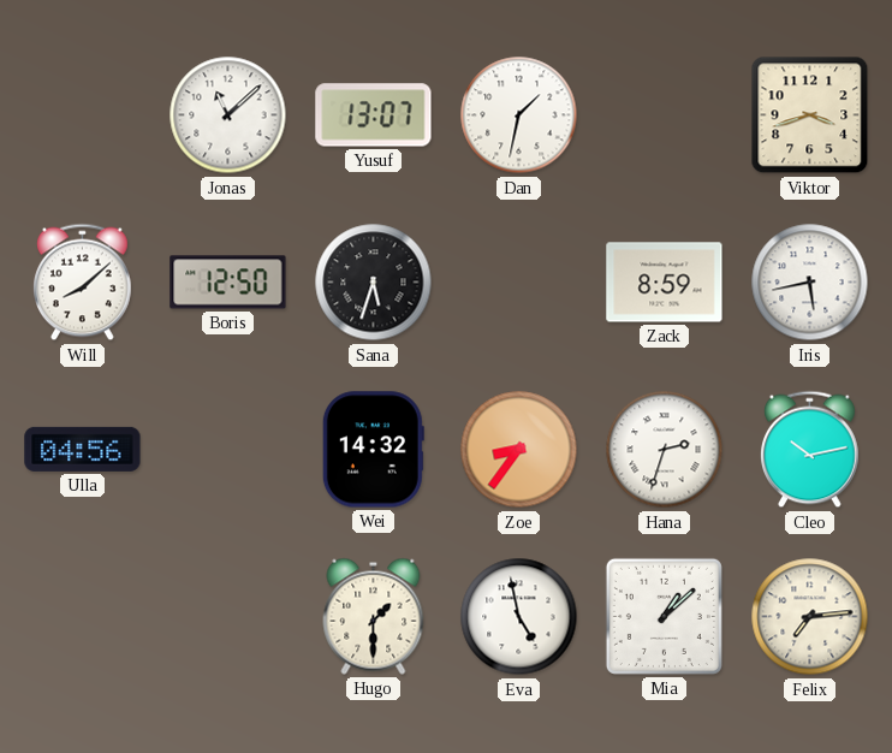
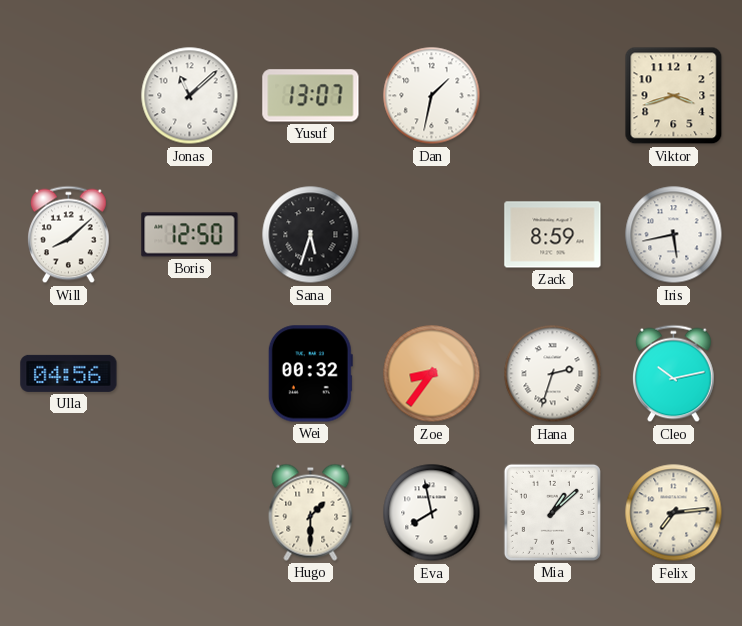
Wei: 14:32 -> 00:32
Eva: 4:58 -> 7:58
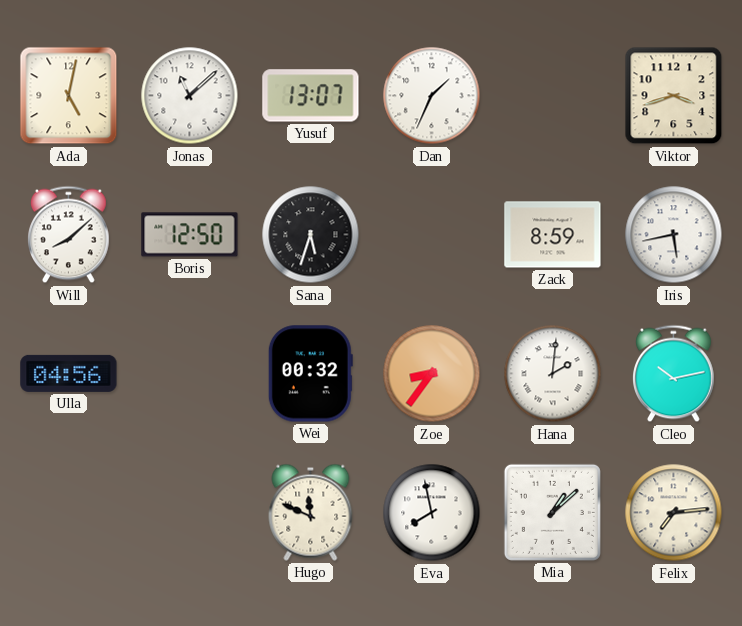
Ada: none -> 5:02
Dan: 1:32 -> 1:34
Hana: 2:33 -> 2:01
Hugo: 1:30 -> 11:49
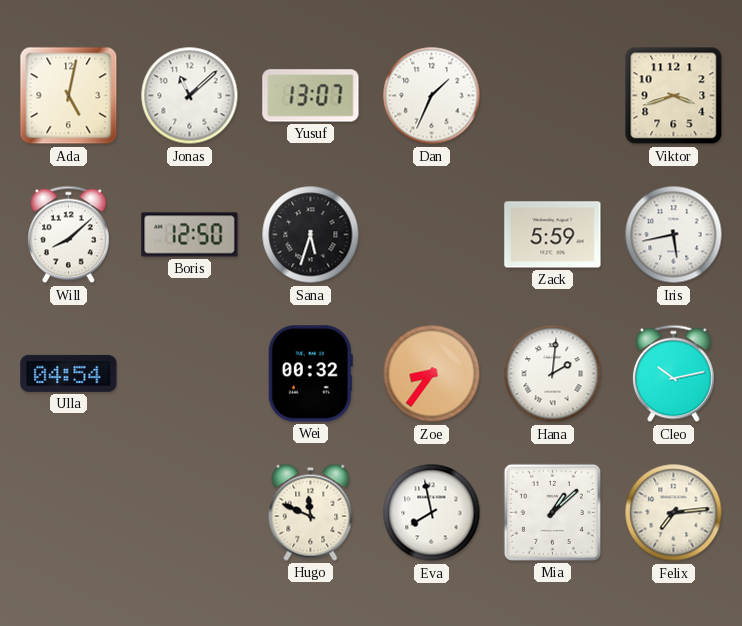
Zack: 8:59 -> 5:59
Ulla: 04:56 -> 04:54
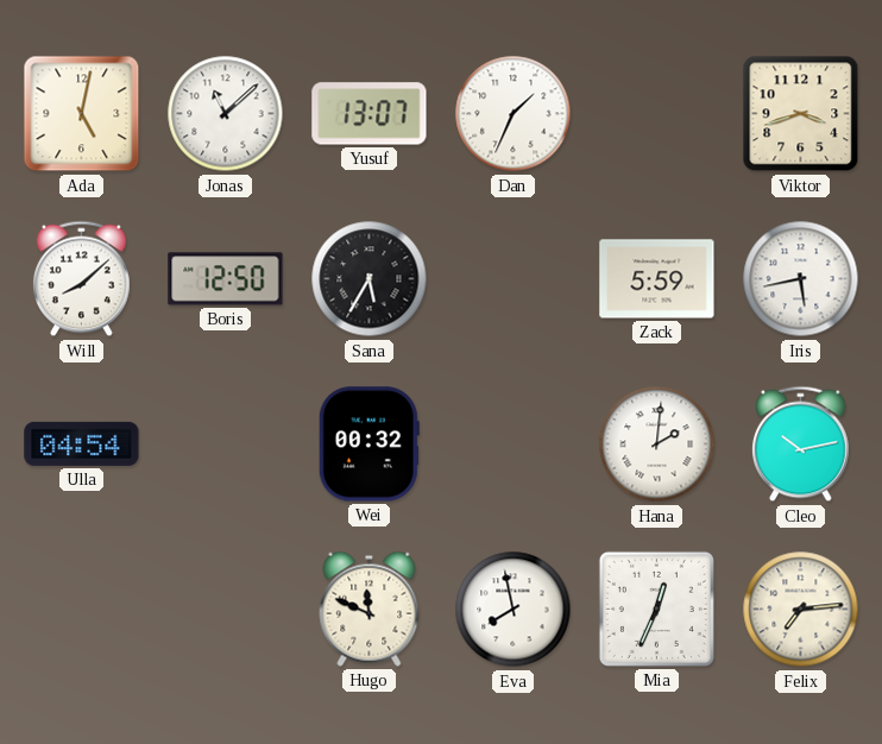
Sana: 5:33 -> 5:35
Zoe: 8:36 -> none
Mia: 1:08 -> 12:34
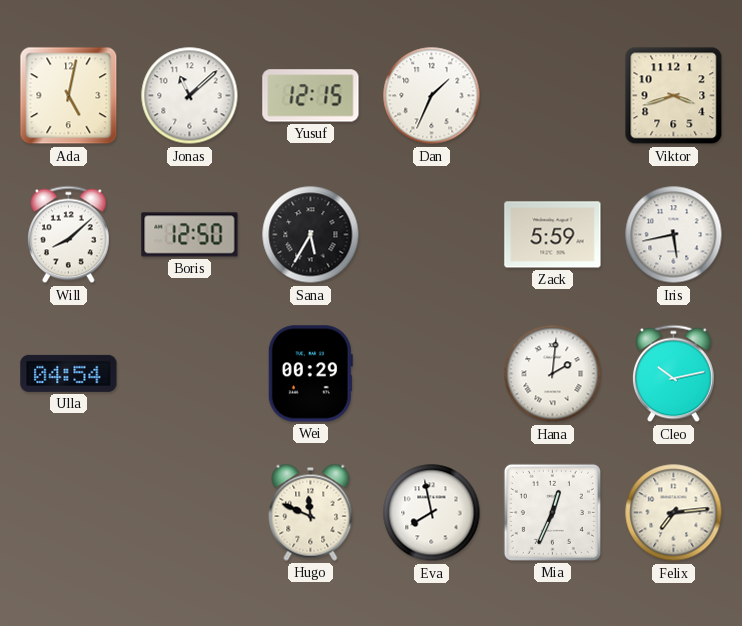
Yusuf: 13:07 -> 12:15
Wei: 00:32 -> 00:29
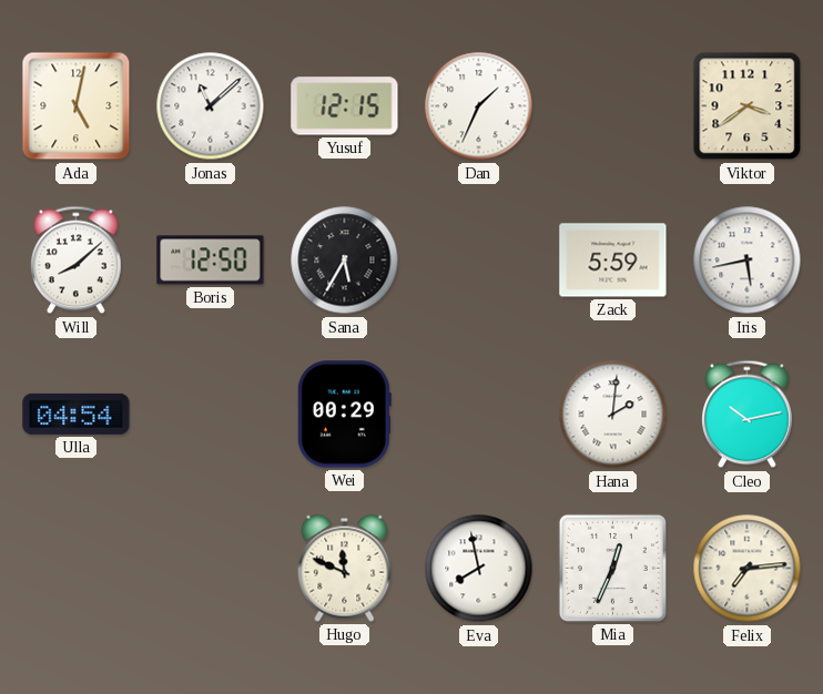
Viktor: 3:42 -> 3:39
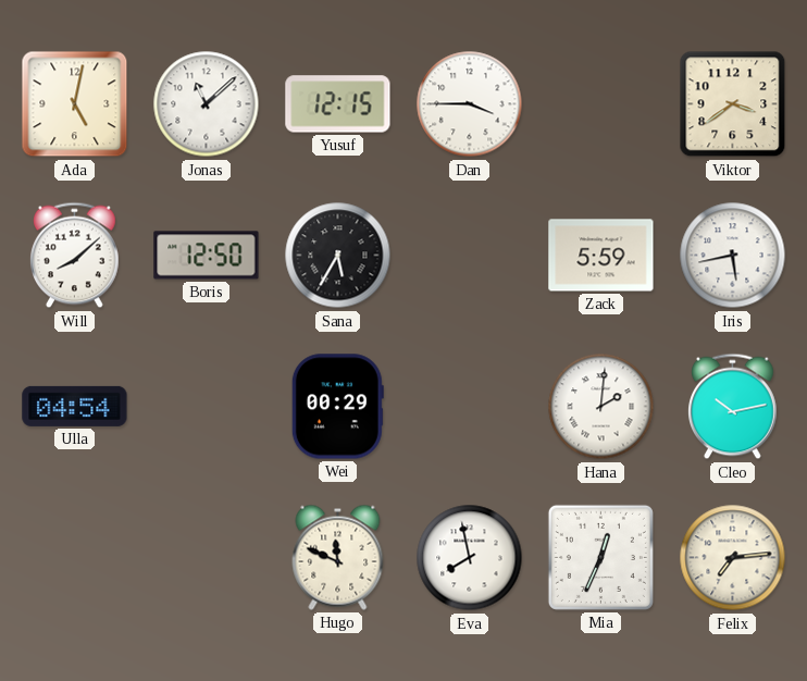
Dan: 1:34 -> 3:45
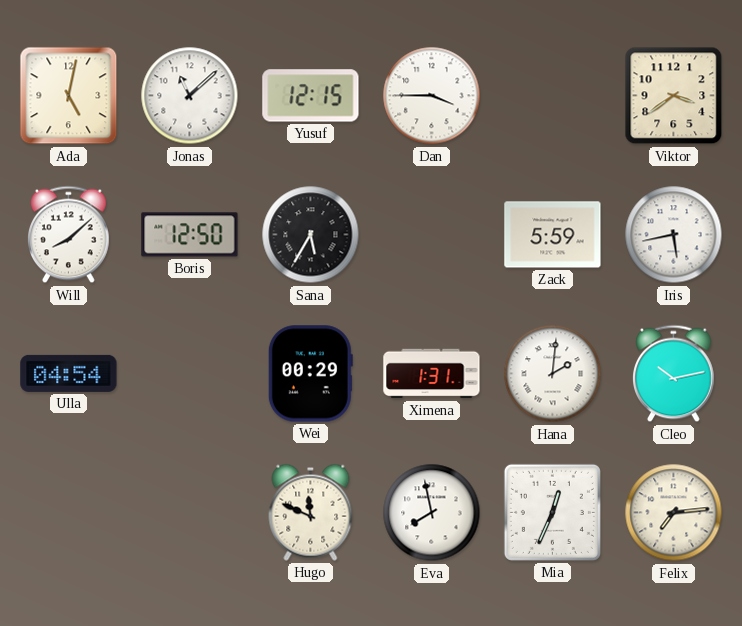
Ximena: none -> 1:31
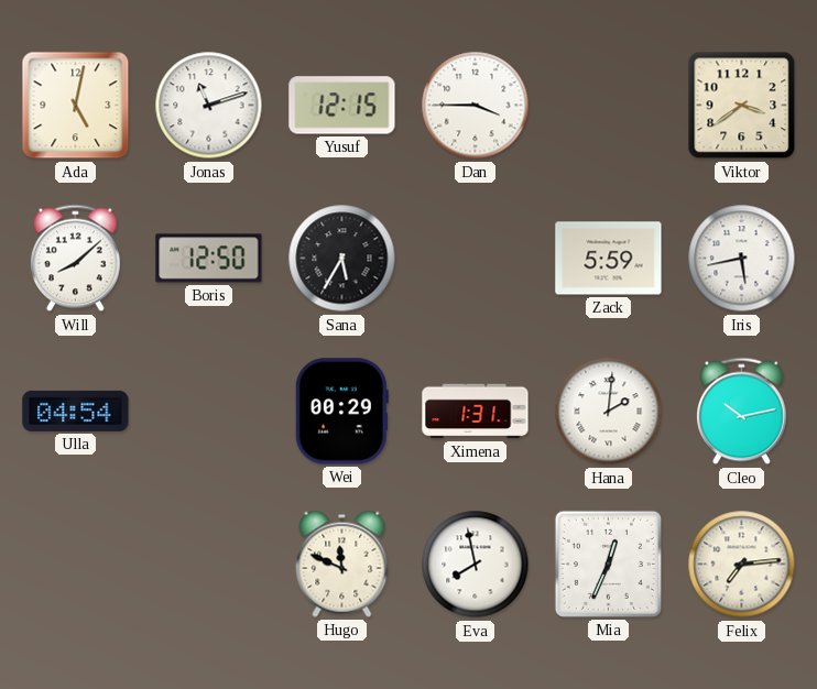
Jonas: 11:08 -> 11:12
